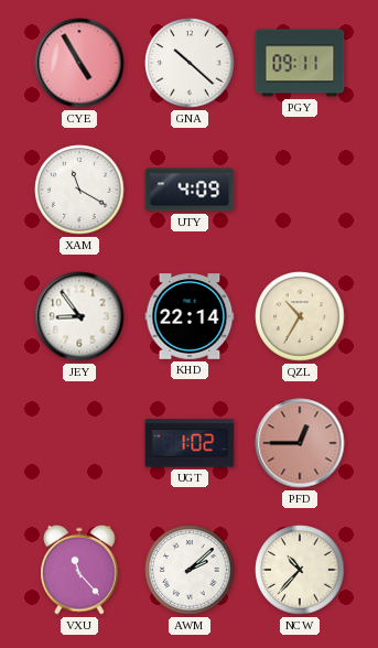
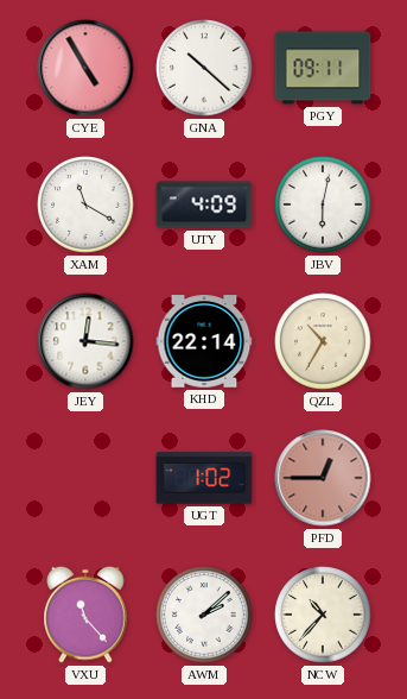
JBV: none -> 6:02
JEY: 8:54 -> 12:16
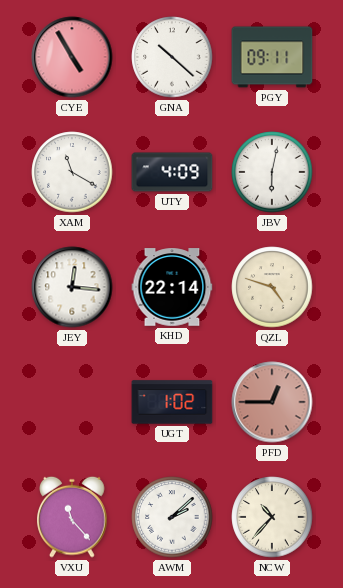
QZL: 10:35 -> 4:48
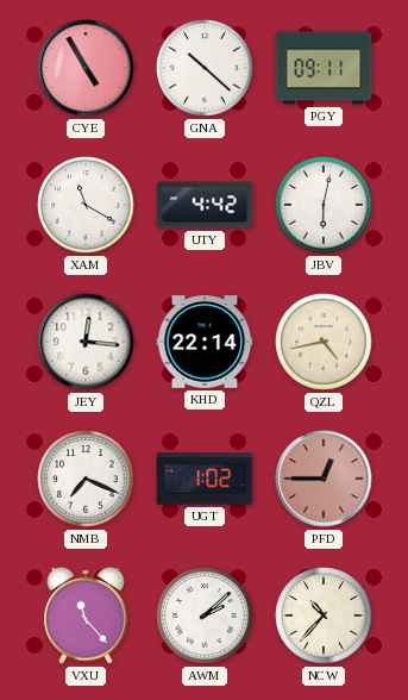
UTY: 4:09 -> 4:42
QZL: 4:48 -> 4:43
NMB: none -> 7:19
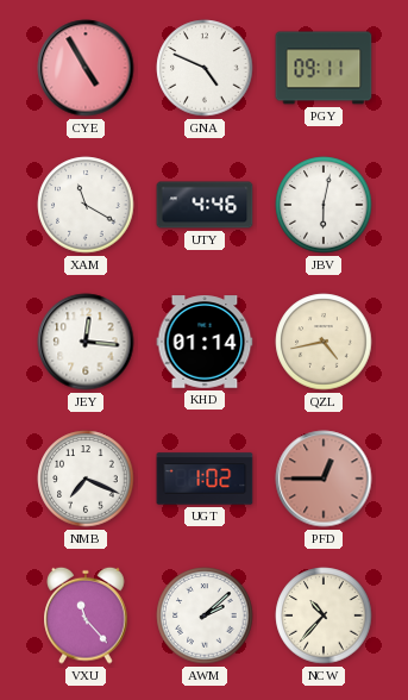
GNA: 10:22 -> 4:49
UTY: 4:42 -> 4:46
KHD: 22:14 -> 01:14
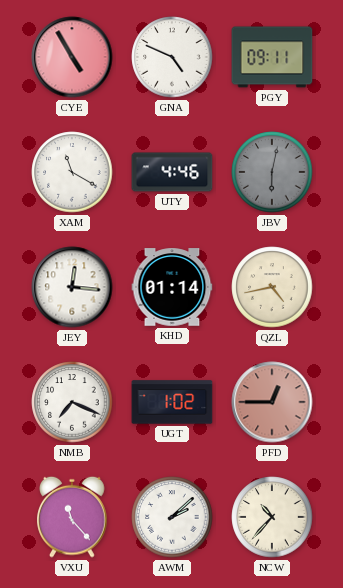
JBV dial: white -> grey
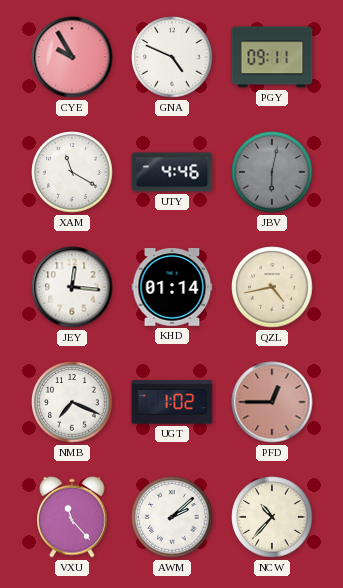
CYE: 4:55 -> 9:55
